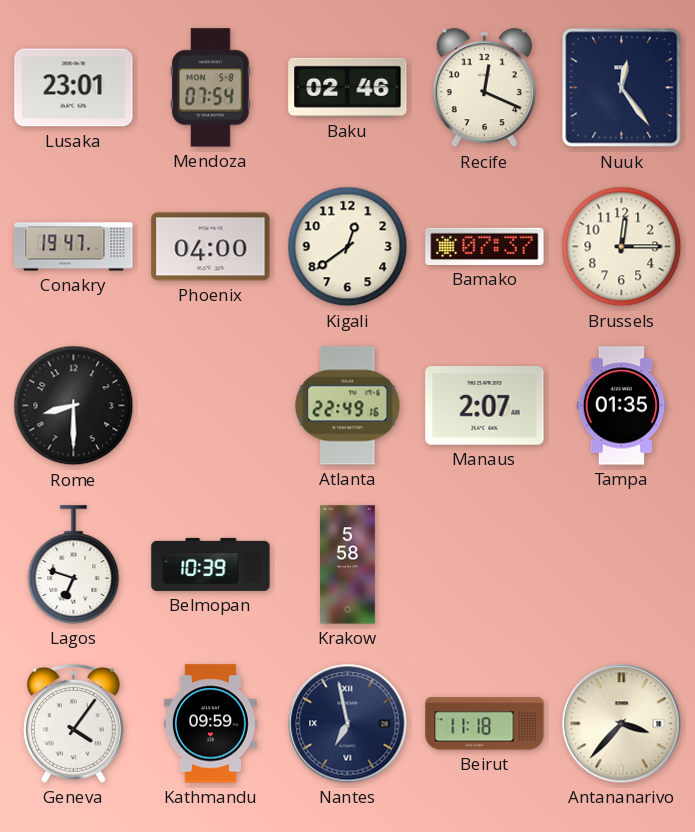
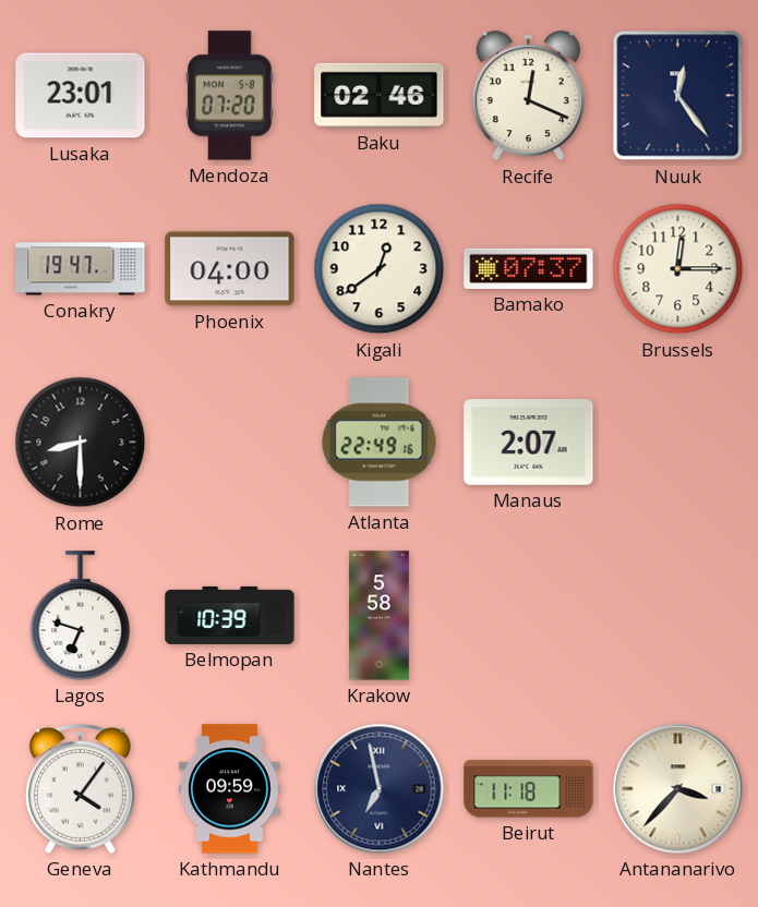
Mendoza: 07:54 -> 07:20
Tampa: 01:35 -> none
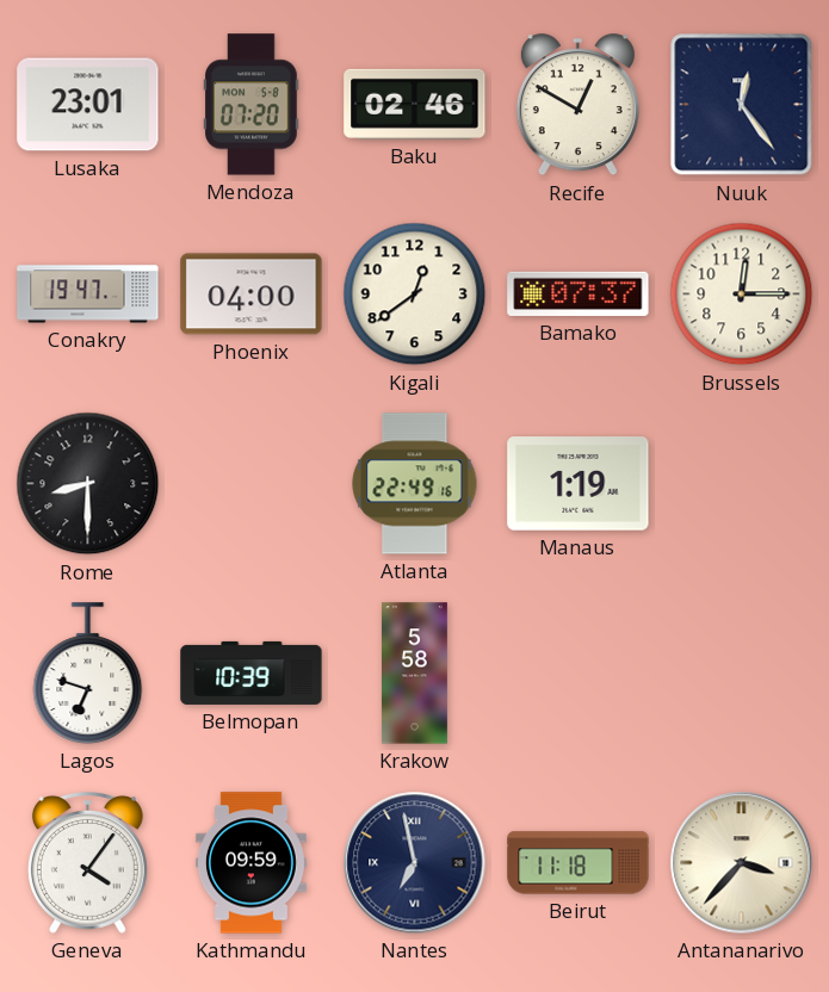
Recife: 12:19 -> 12:50
Manaus: 2:07 -> 1:19
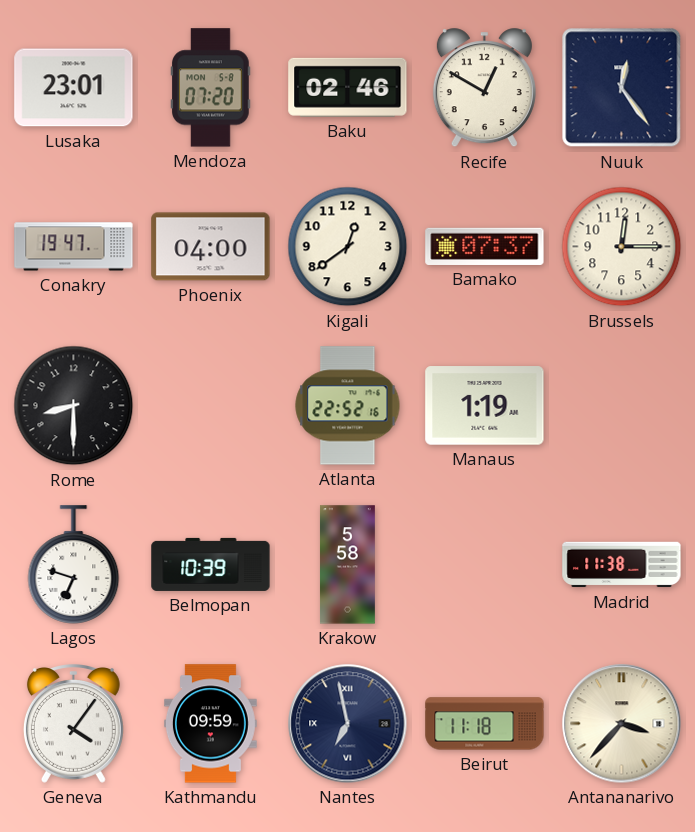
Atlanta: 22:49 -> 22:52
Madrid: none -> 11:38
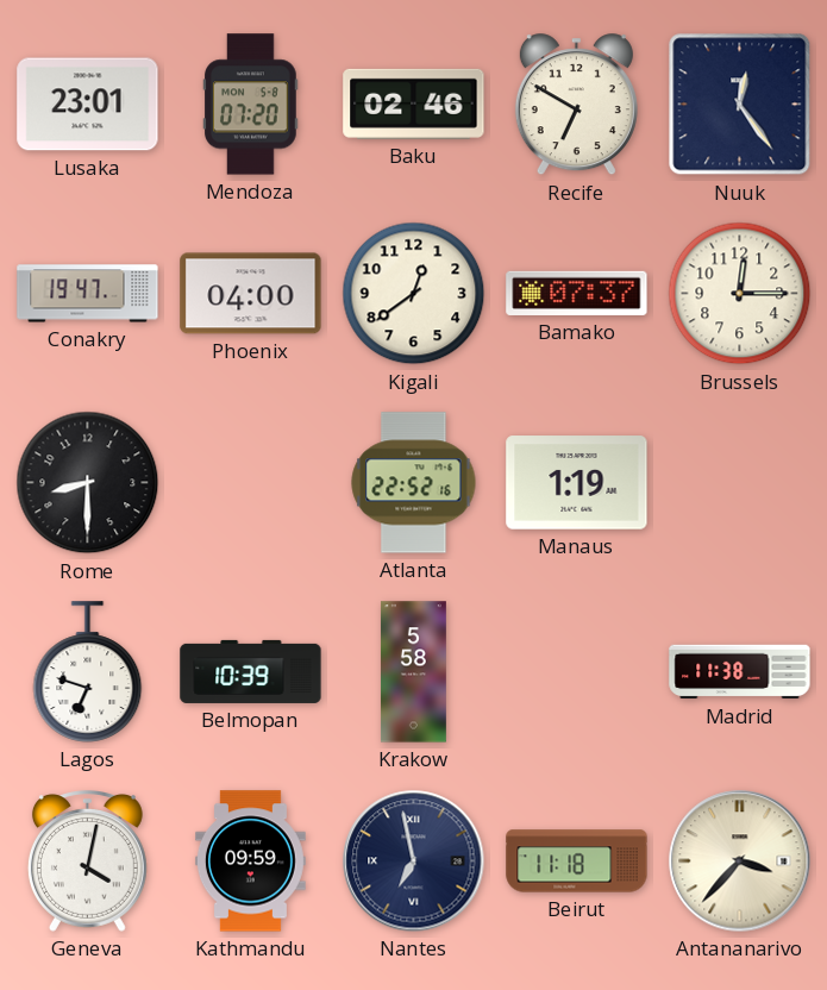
Recife: 12:50 -> 6:50
Geneva: 4:06 -> 4:02
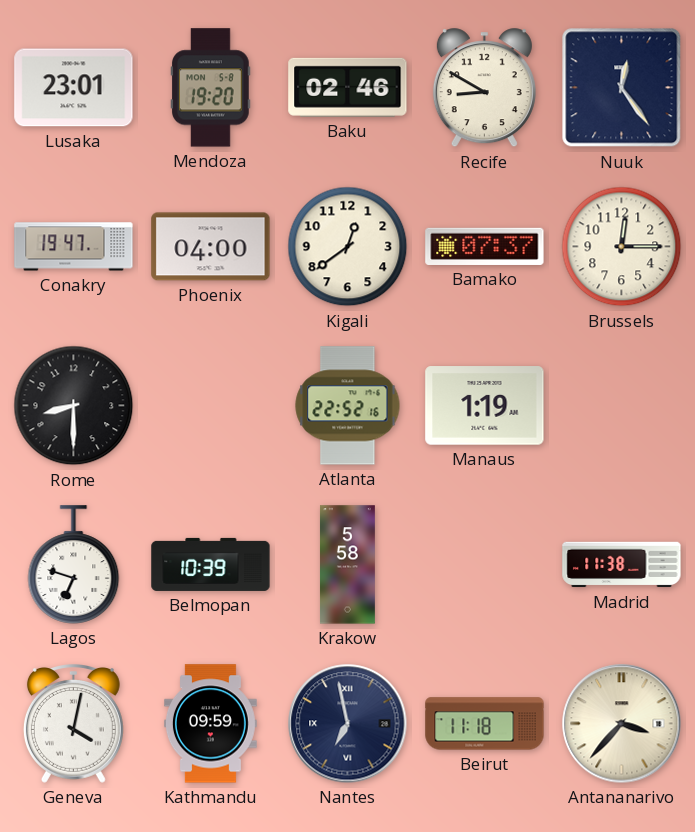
Mendoza: 07:20 -> 19:20
Recife: 6:50 -> 8:50
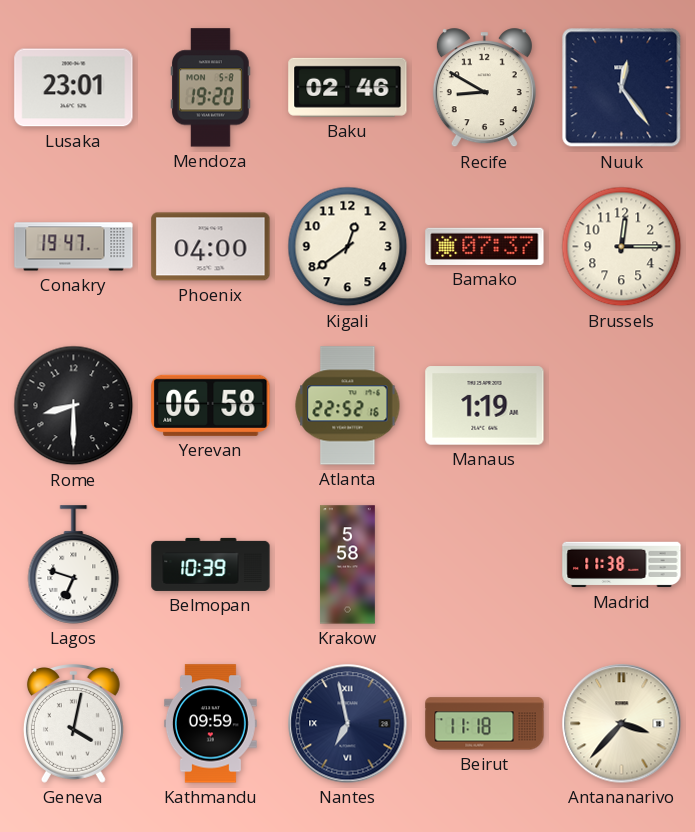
Yerevan: none -> 06:58
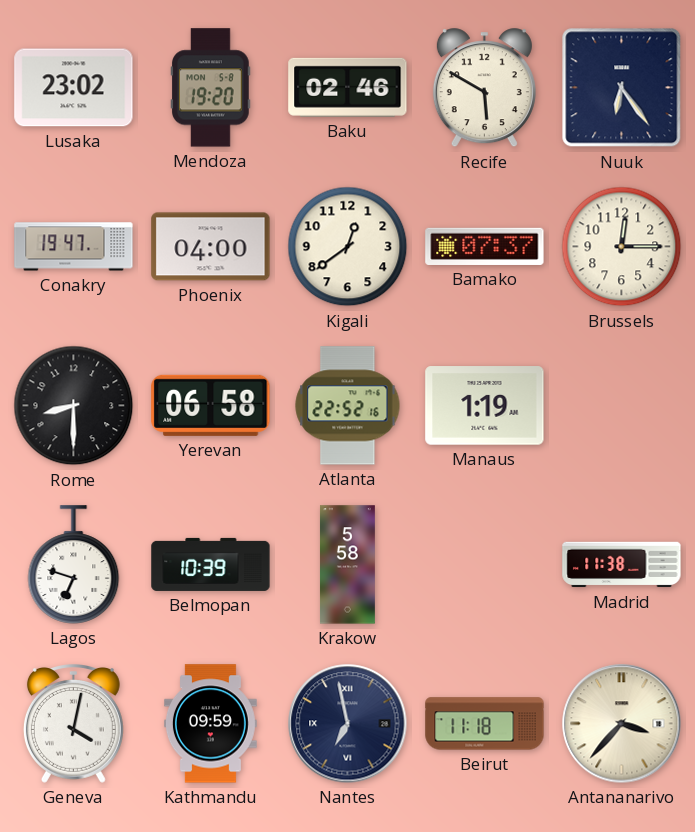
Lusaka: 23:01 -> 23:02
Recife: 8:50 -> 5:50
Nuuk: 12:24 -> 6:24
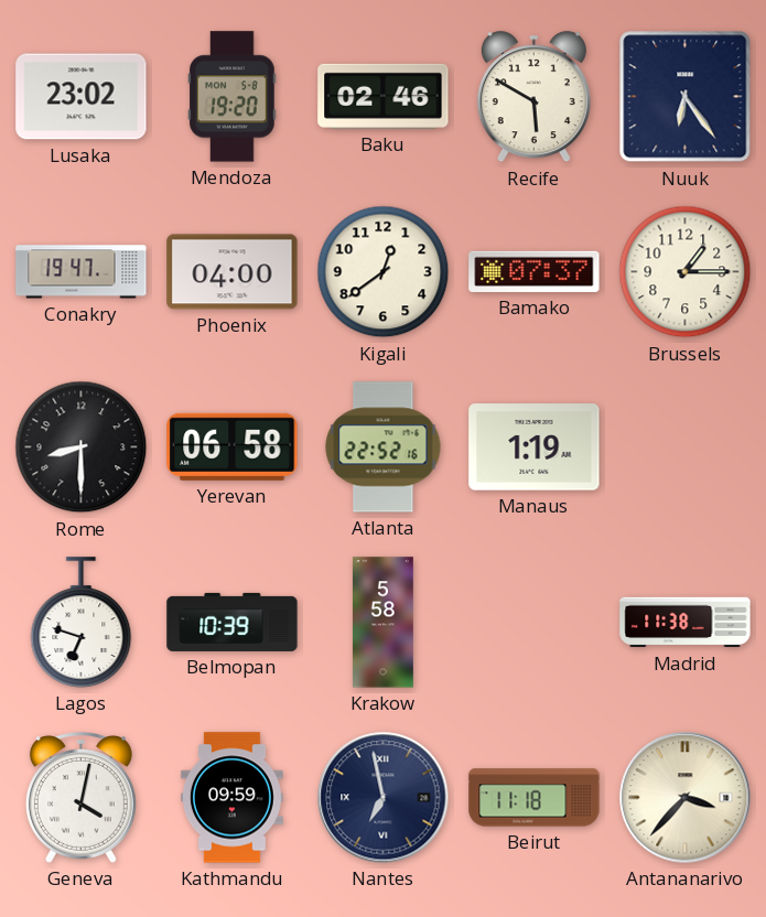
Brussels: 12:15 -> 1:15
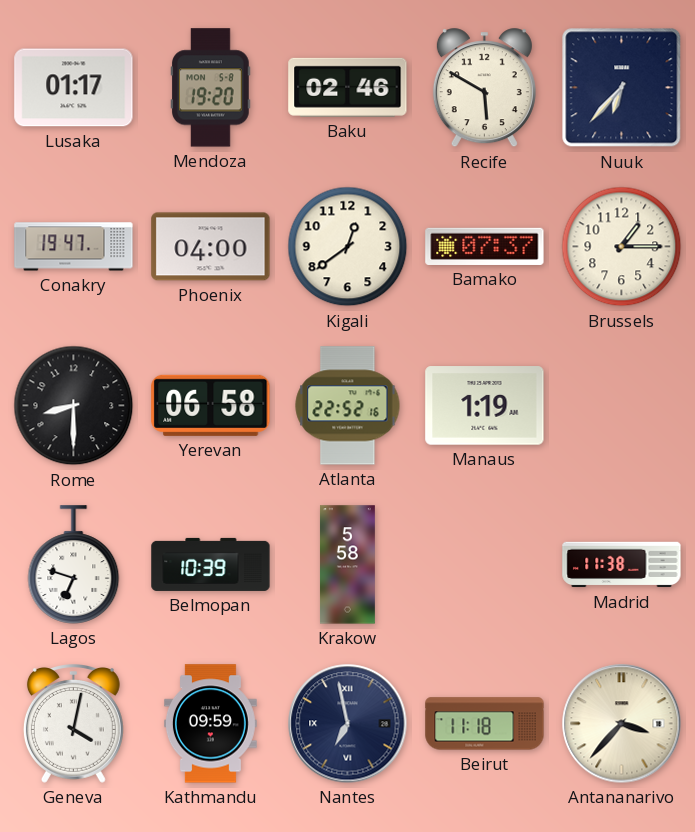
Lusaka: 23:02 -> 01:17
Nuuk: 6:24 -> 6:37
